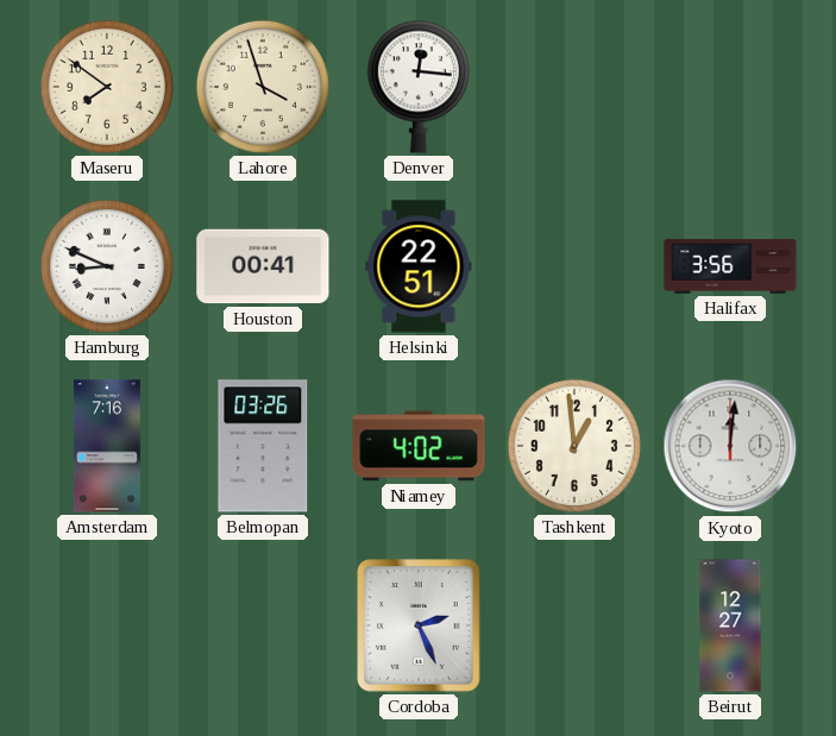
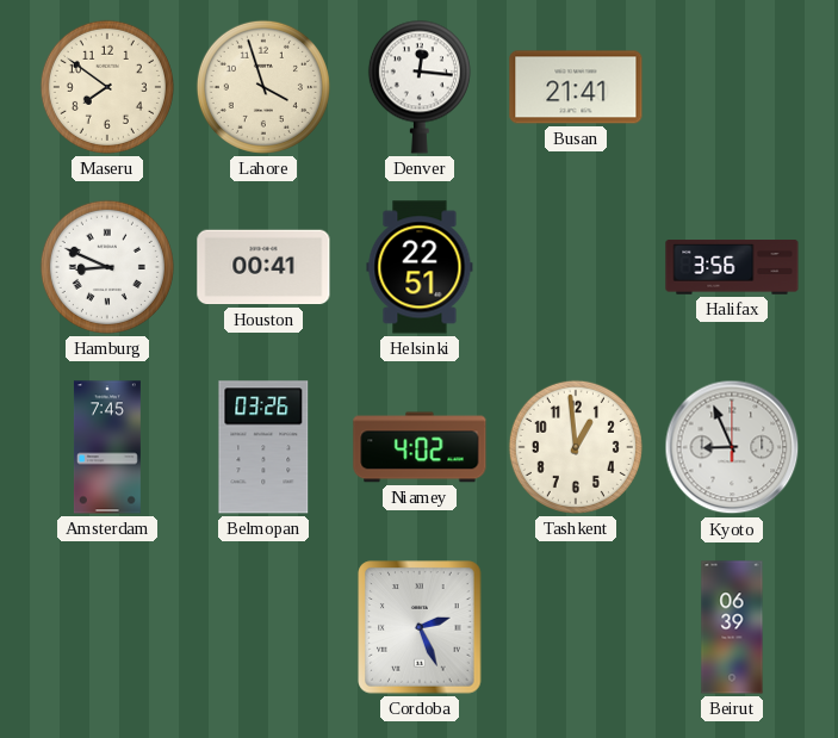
Busan: none -> 21:41
Amsterdam: 7:16 -> 7:45
Kyoto: 12:01 -> 8:56
Beirut: 12:27 -> 06:39
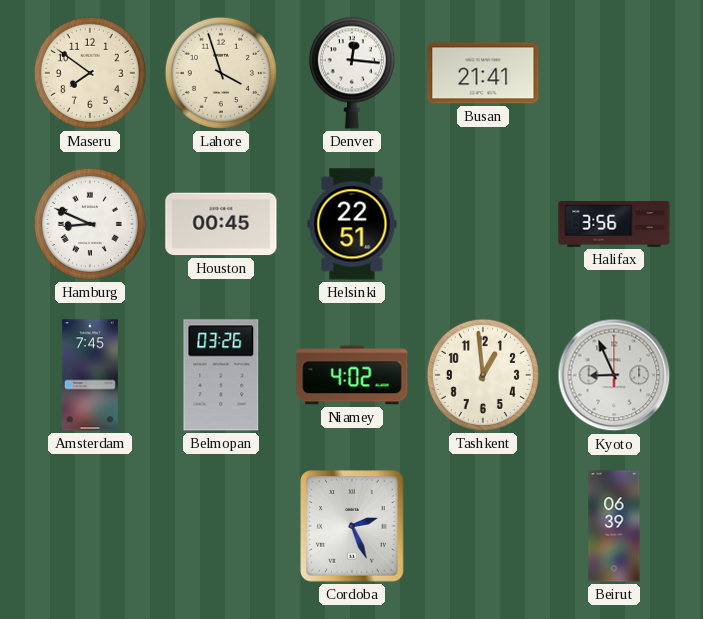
Houston: 00:41 -> 00:45
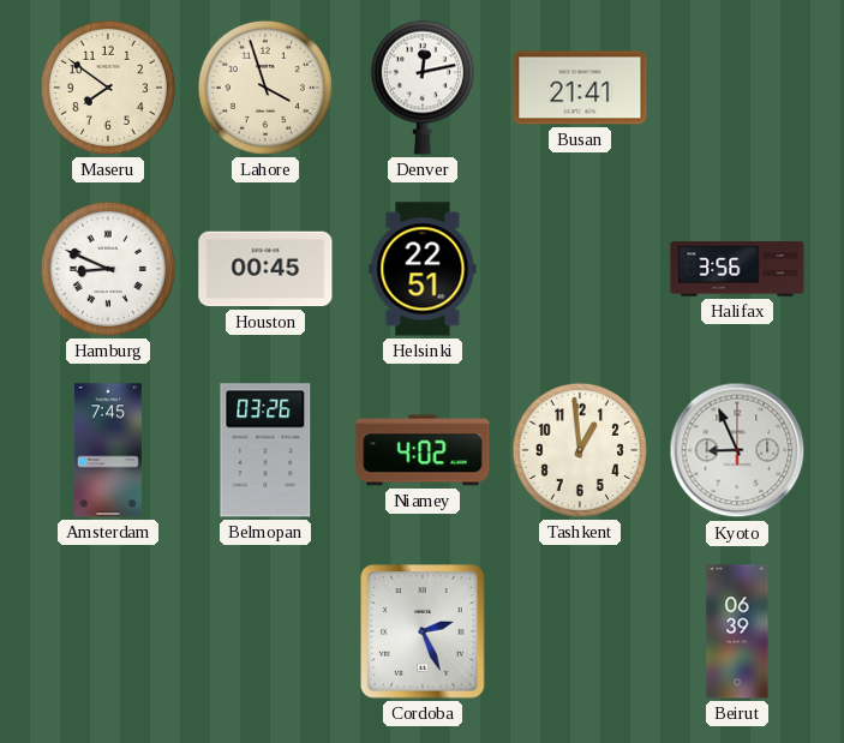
Denver: 12:16 -> 12:13
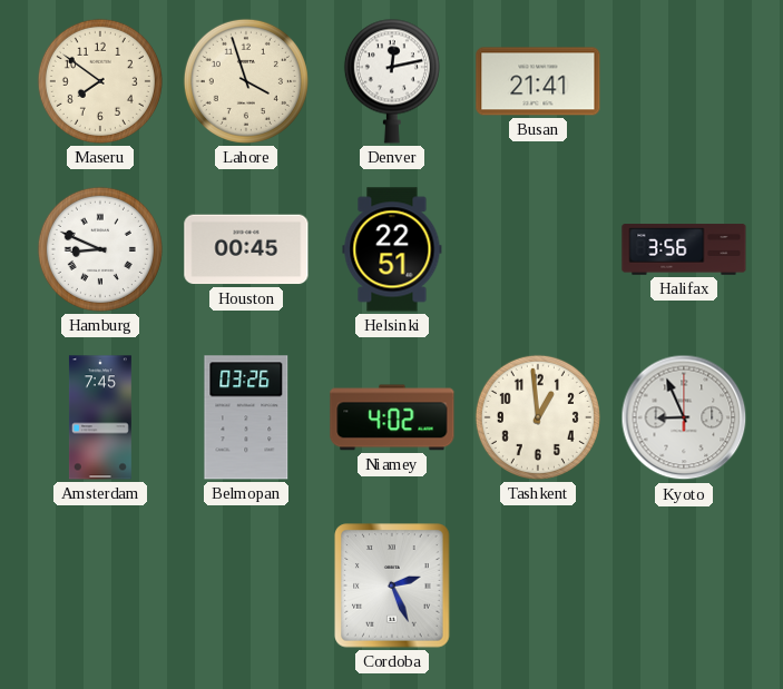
Beirut: 06:39 -> none
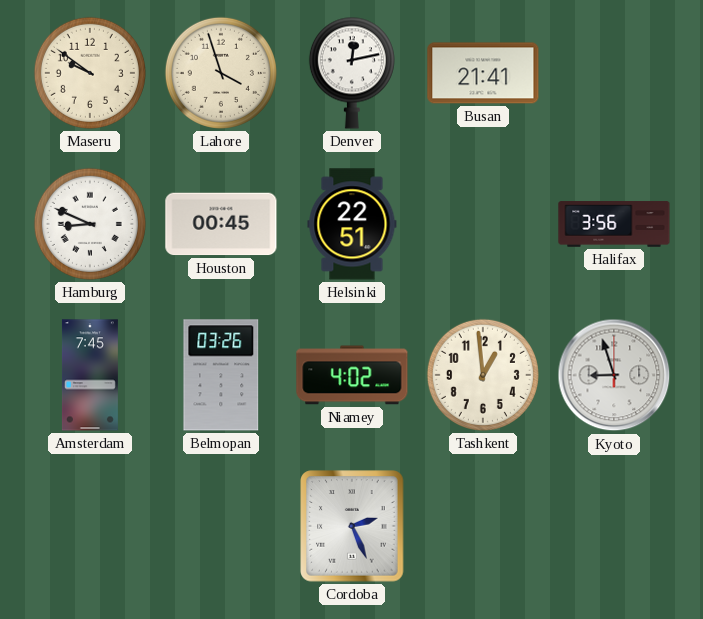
Maseru: 7:51 -> 9:51
Kyoto: 8:56 -> 8:57
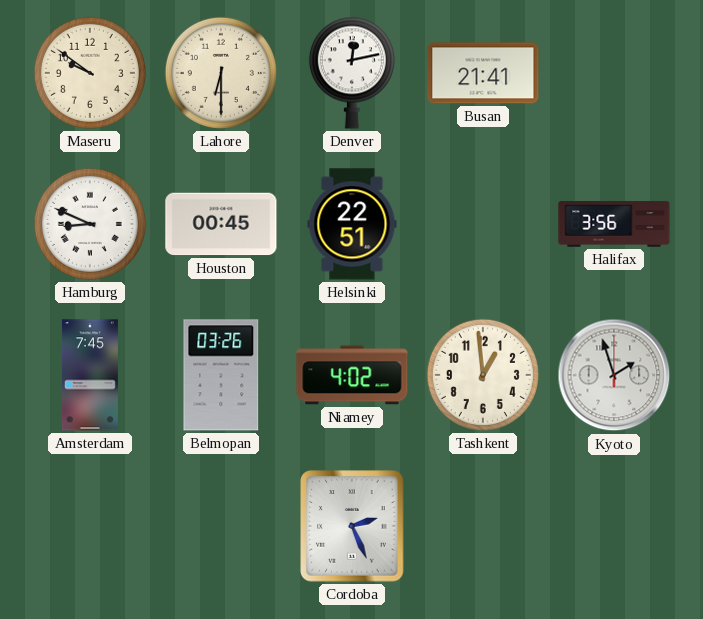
Lahore: 3:57 -> 6:30
Kyoto: 8:57 -> 1:57
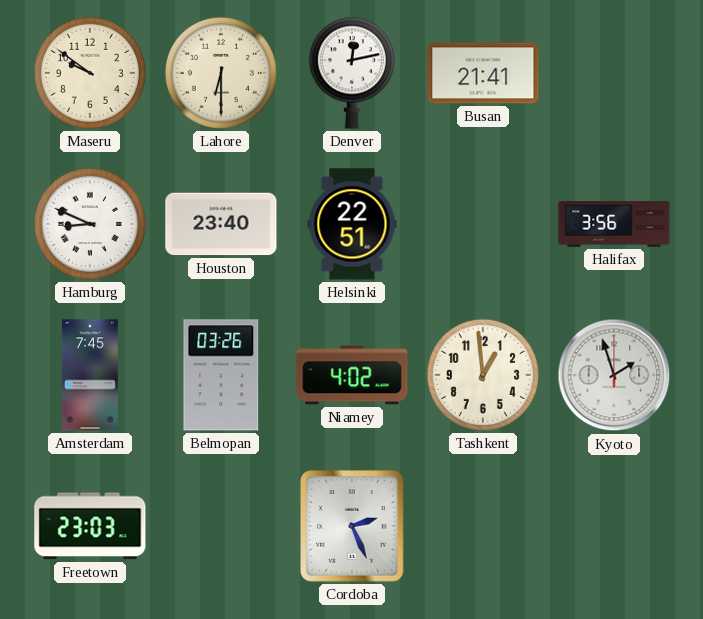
Houston: 00:45 -> 23:40
Freetown: none -> 23:03
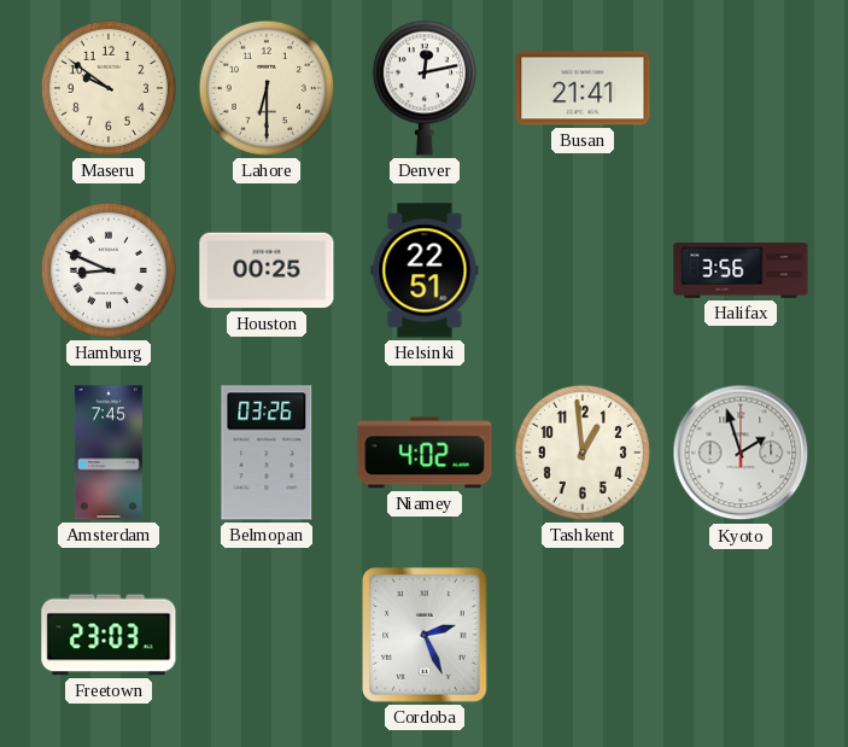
Houston: 23:40 -> 00:25
